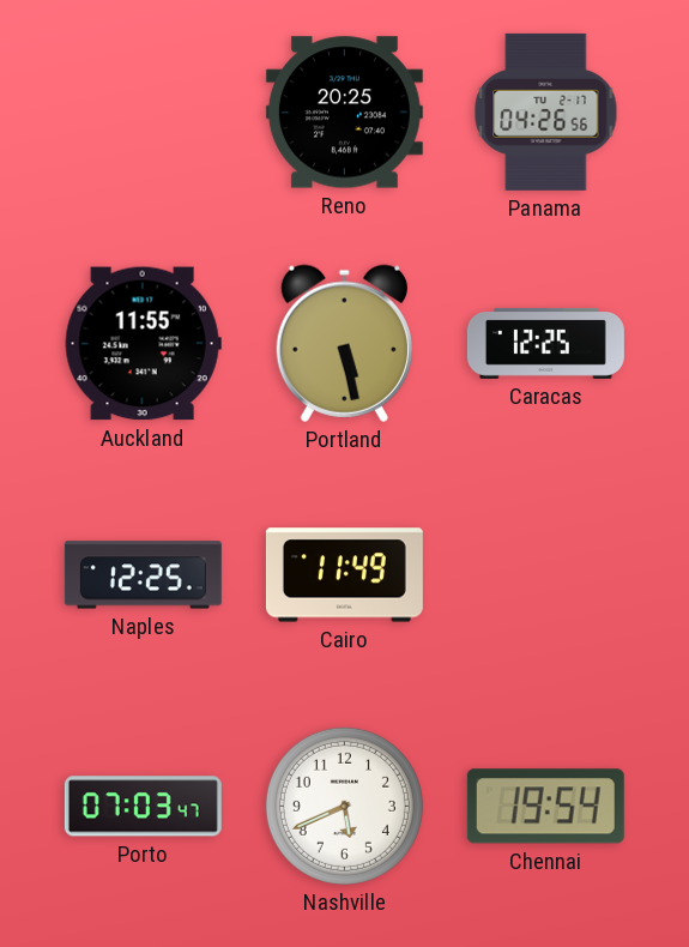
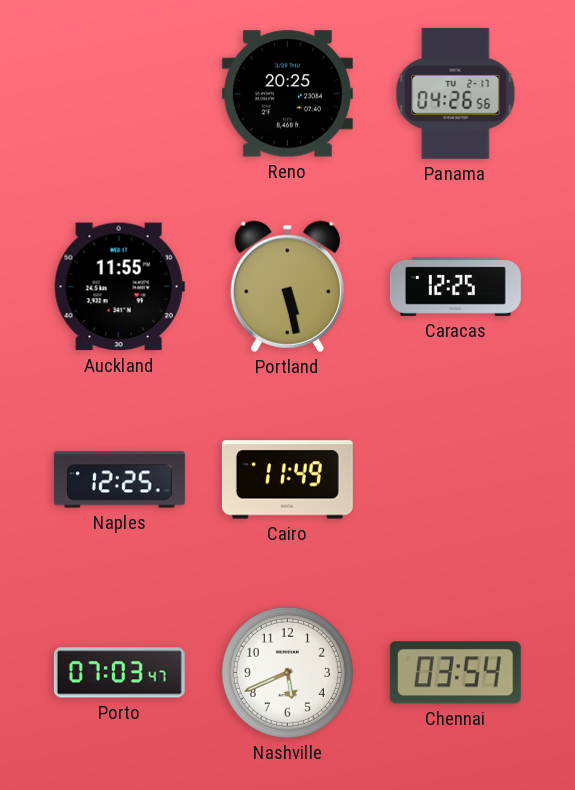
Chennai: 19:54 -> 03:54
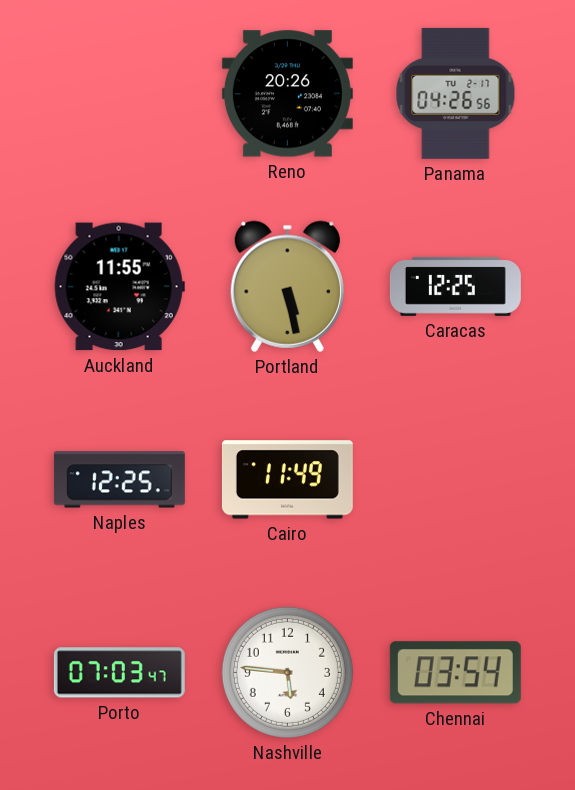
Reno: 20:25 -> 20:26
Nashville: 5:41 -> 5:46
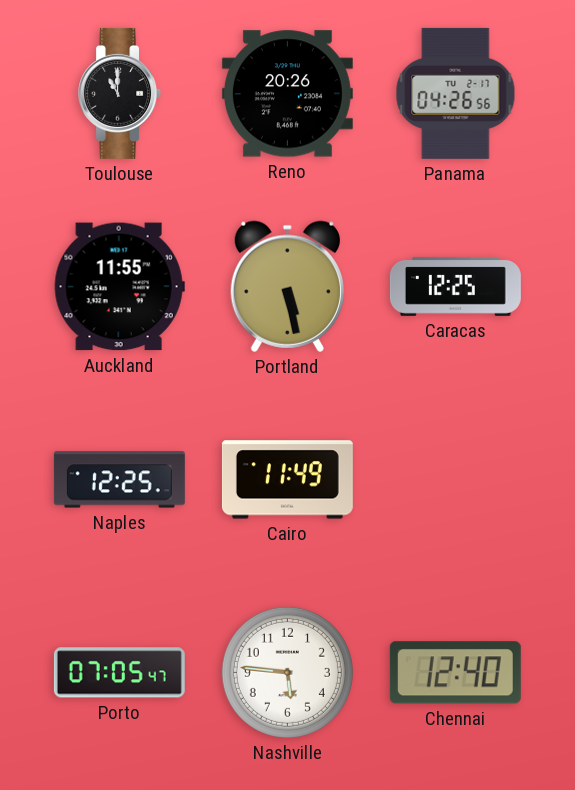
Toulouse: none -> 11:00
Porto: 07:03 -> 07:05
Chennai: 03:54 -> 12:40
